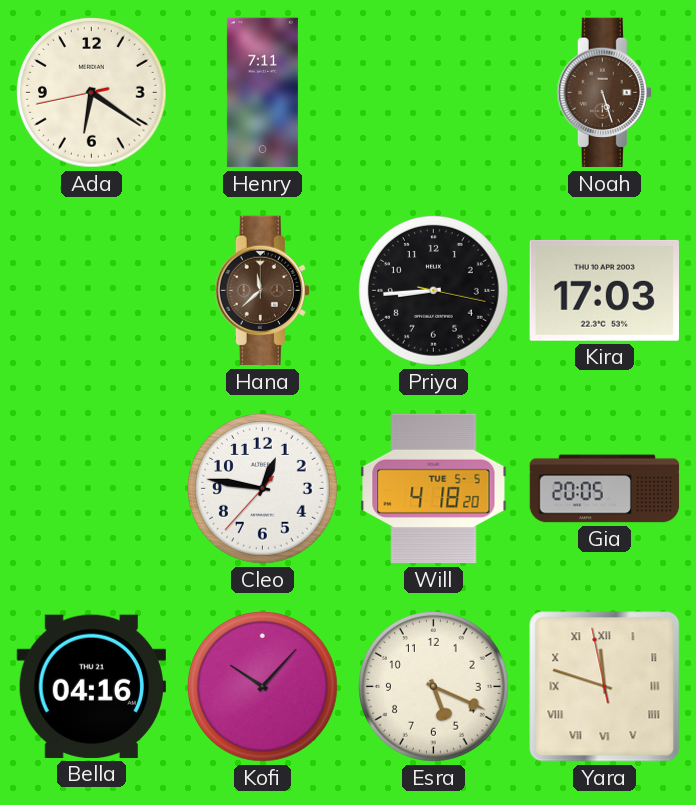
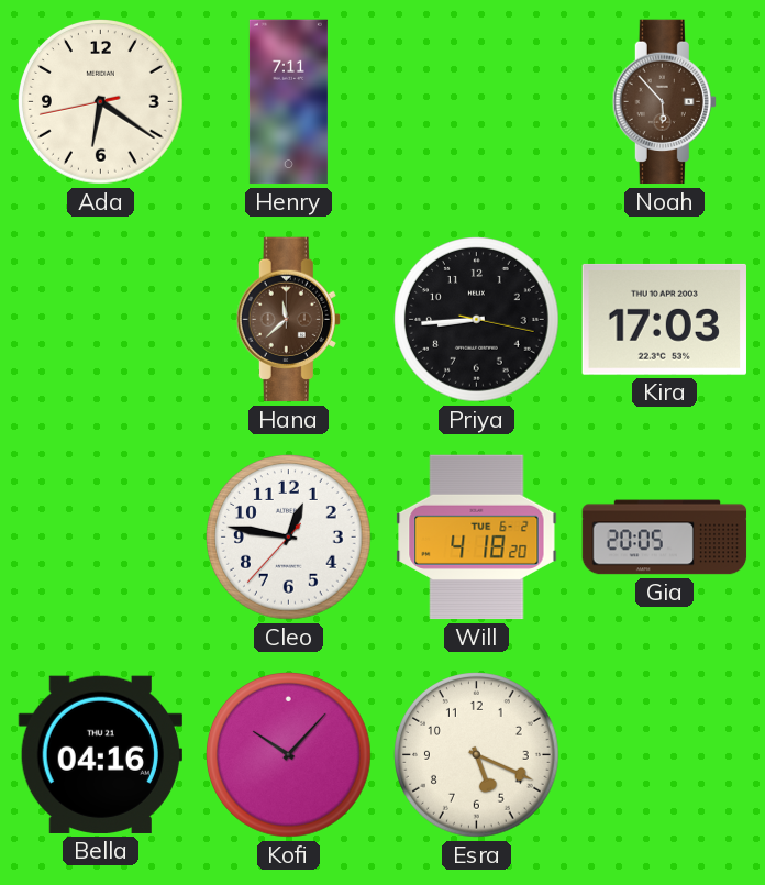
Noah: 5:27 -> 5:53
Will date: TUE 5-5 -> TUE 6-2
Yara: 11:47 -> none
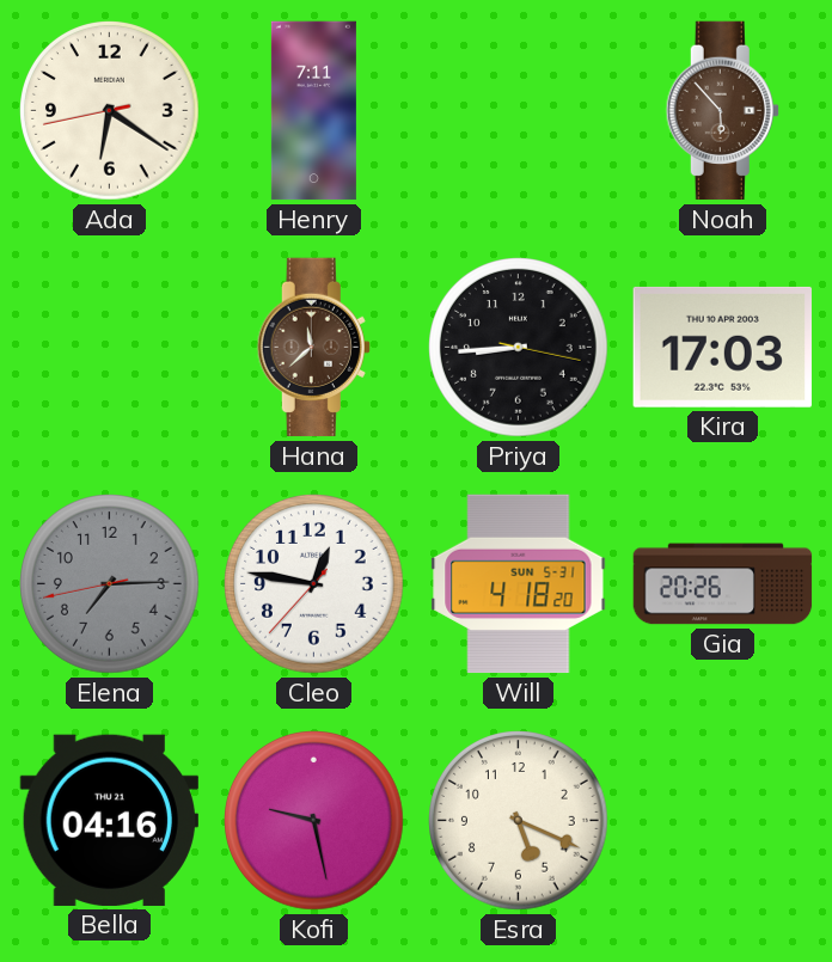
Elena: none -> 7:14
Will date: TUE 6-2 -> SUN 5-31
Gia: 20:05 -> 20:26
Kofi: 10:07 -> 9:28
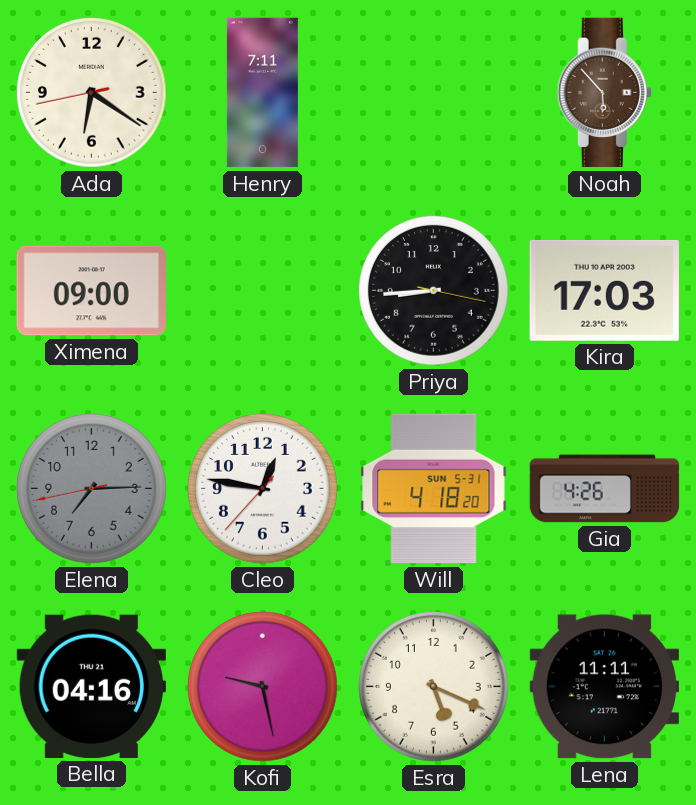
Ximena: none -> 09:00
Hana: 11:38 -> none
Gia: 20:26 -> 4:26
Lena: none -> 11:11
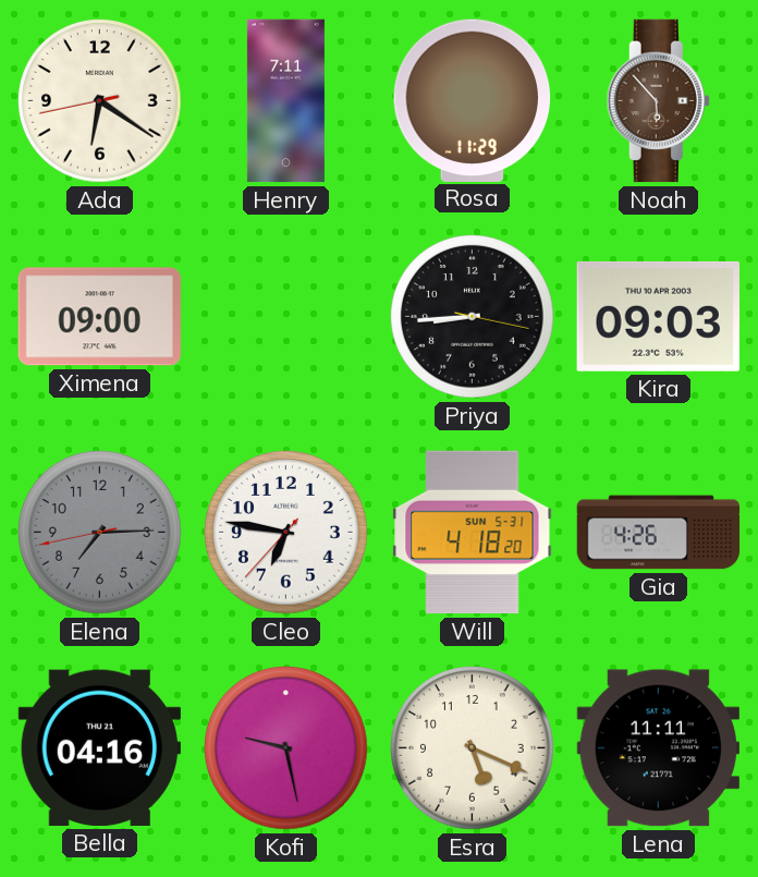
Rosa: none -> 11:29
Kira: 17:03 -> 09:03
Cleo: 12:46 -> 6:46
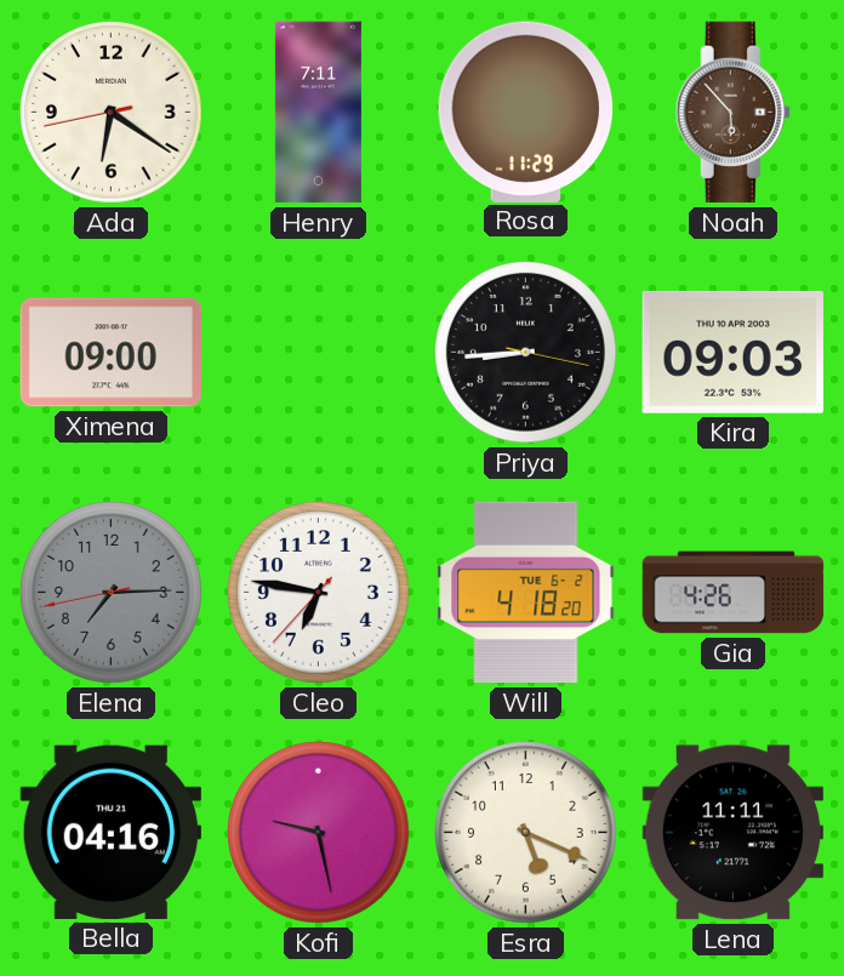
Will date: SUN 5-31 -> TUE 6-2
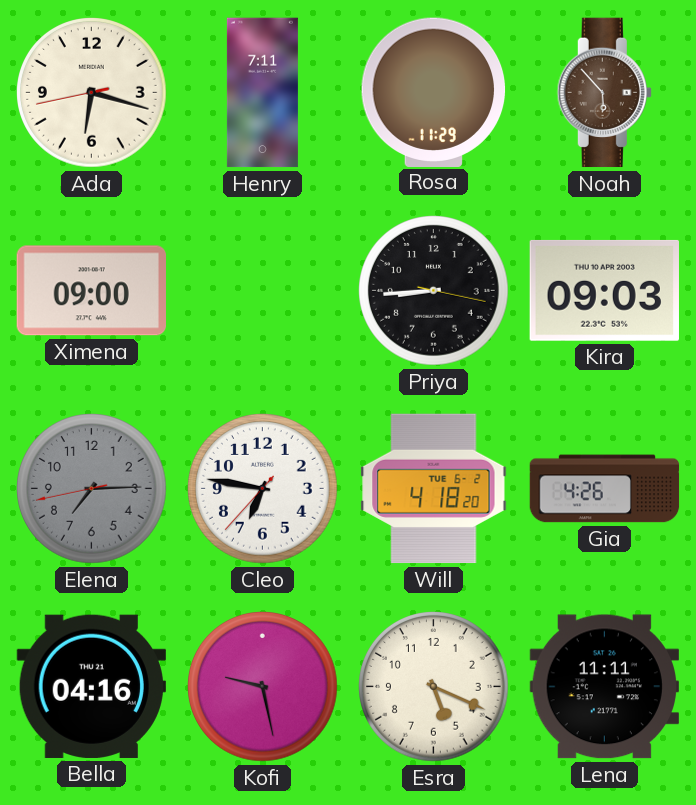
Ada: 6:20 -> 6:17
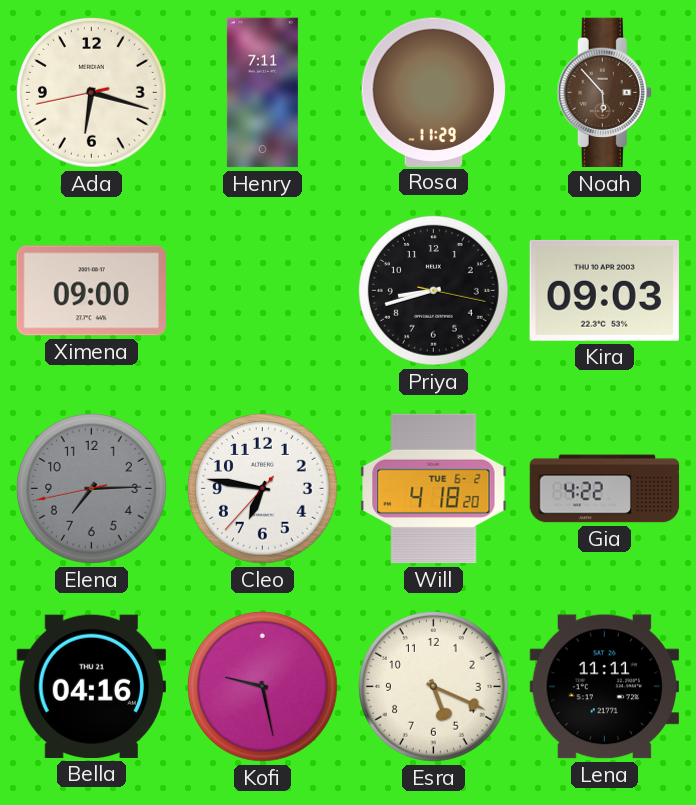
Priya: 8:44 -> 8:42
Gia: 4:26 -> 4:22
